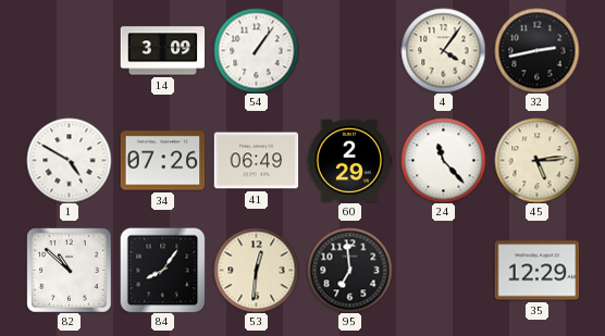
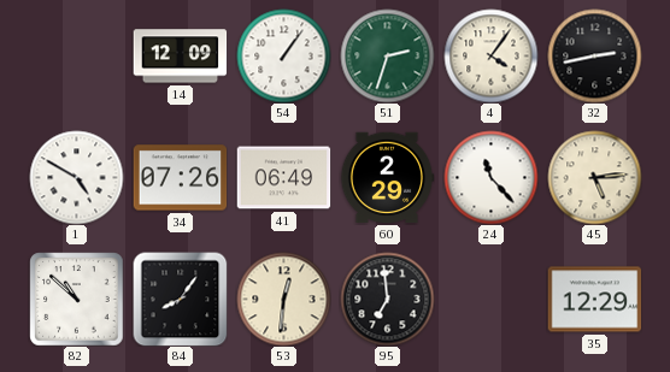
14: 3:09 -> 12:09
51: none -> 2:33
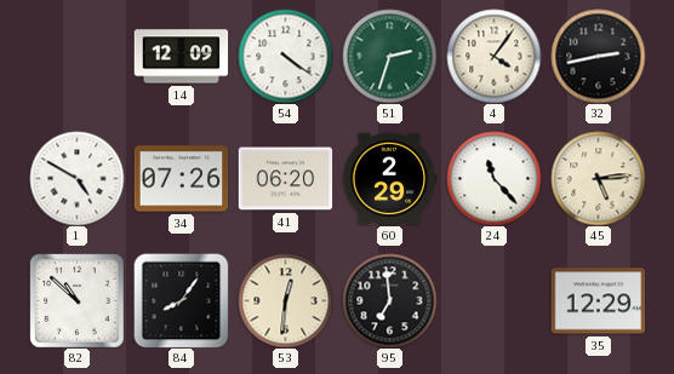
54: 1:06 -> 4:21
41: 06:49 -> 06:20
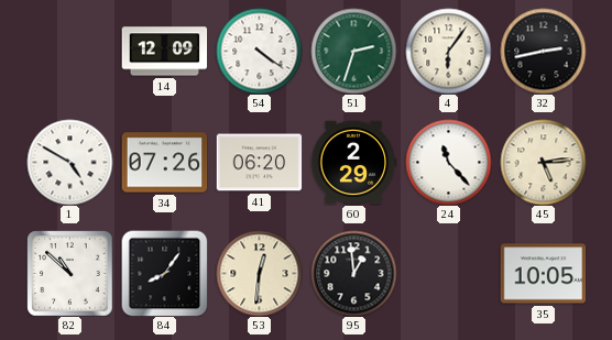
4: 4:06 -> 6:06
95: 6:59 -> 12:59
35: 12:29 -> 10:05
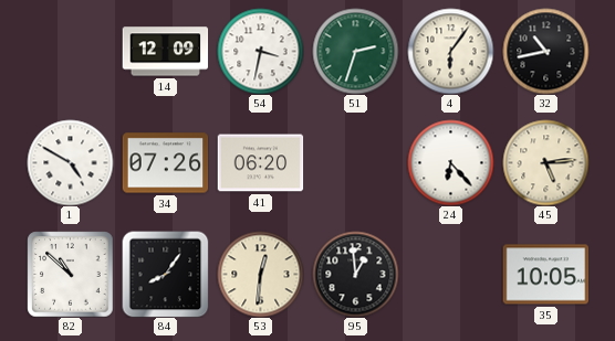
54: 4:21 -> 3:32
32: 2:43 -> 10:43
60: 2:29 -> none
24: 11:23 -> 6:23
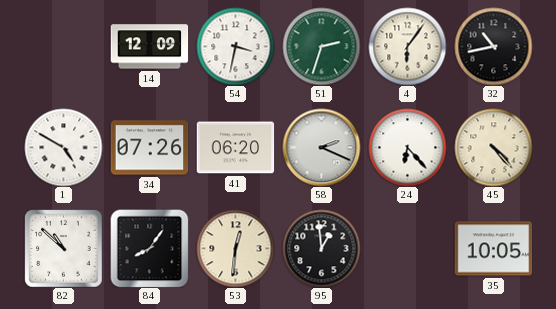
58: none -> 2:19
45: 5:14 -> 4:23
